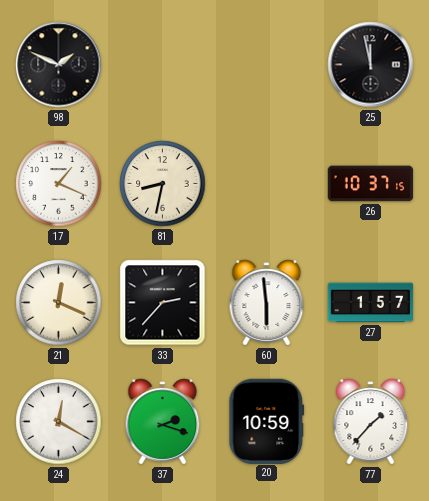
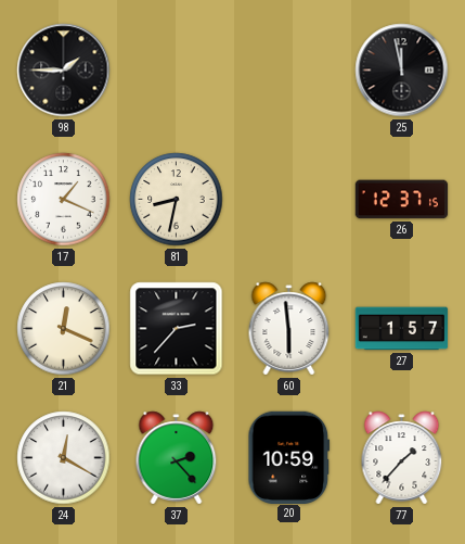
98: 1:49 -> 1:45
26: 10:37 -> 12:37
37: 2:18 -> 2:23
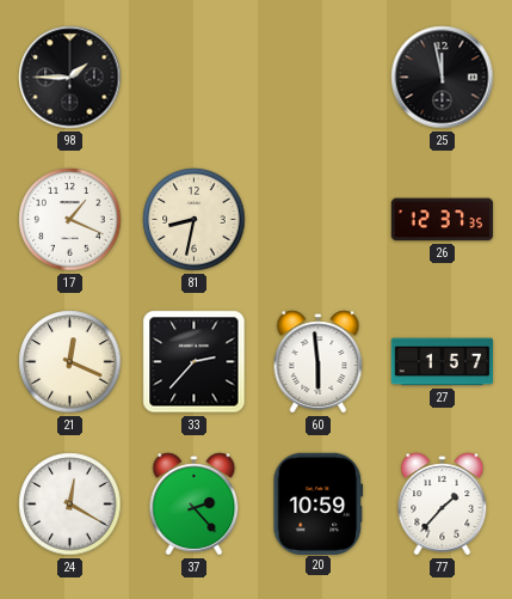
26: 12:37:15 -> 12:37:35
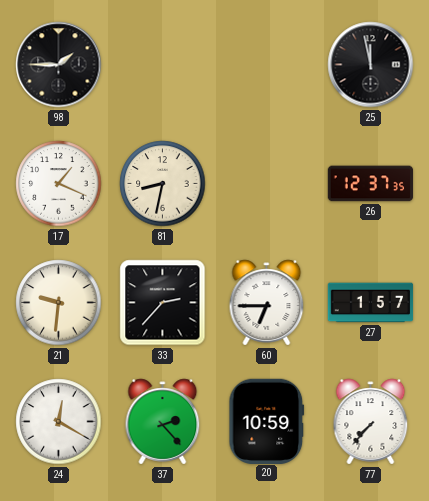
21: 12:19 -> 9:31
60: 5:59 -> 6:45
77: 1:37 -> 7:37
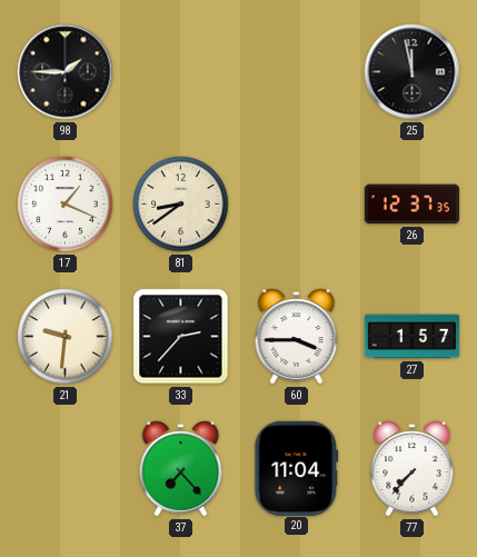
81: 8:32 -> 8:39
60: 6:45 -> 3:45
24: 12:20 -> none
37: 2:23 -> 7:23
20: 10:59 -> 11:04
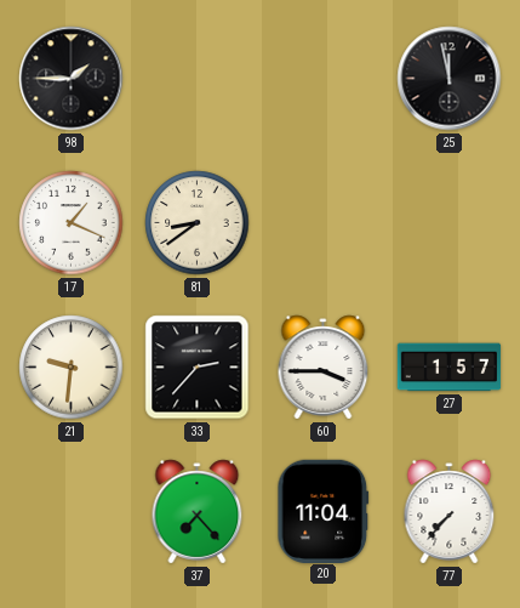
26: 12:37 -> none
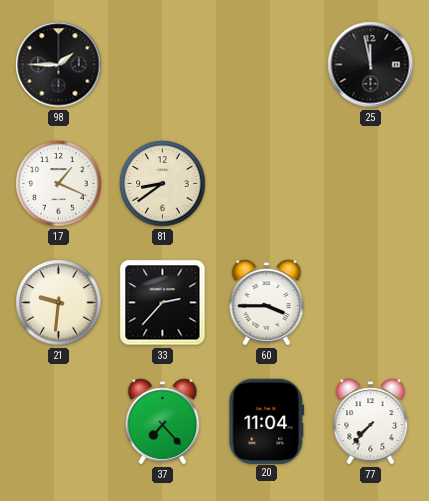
27: 1:57 -> none
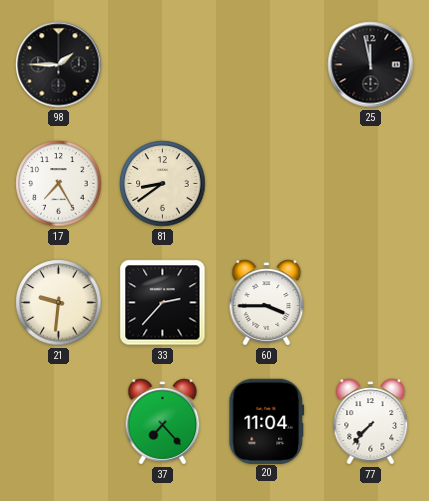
17: 1:19 -> 7:25
